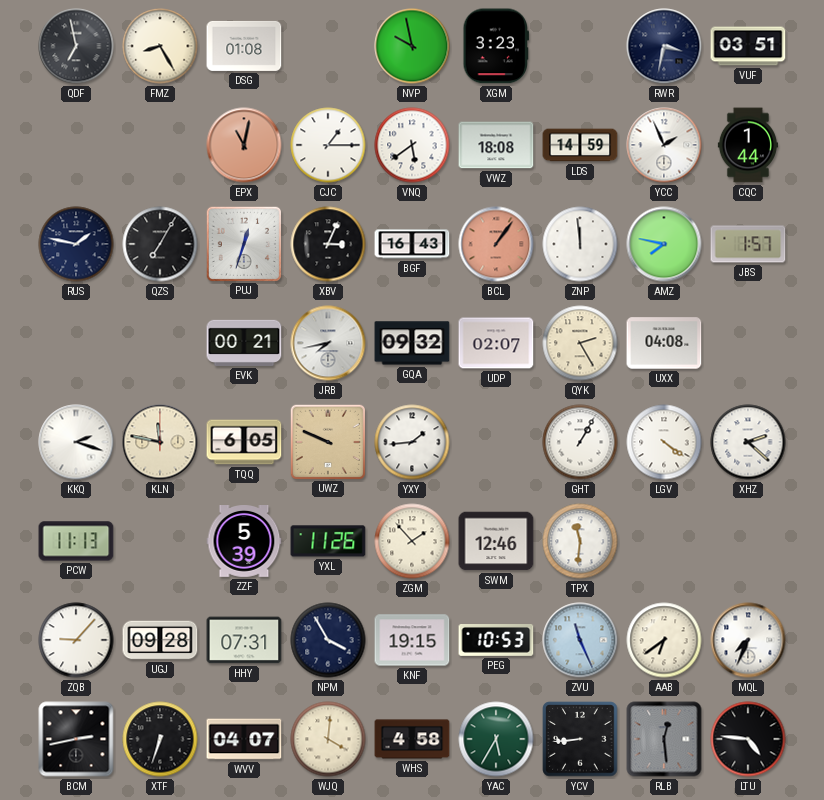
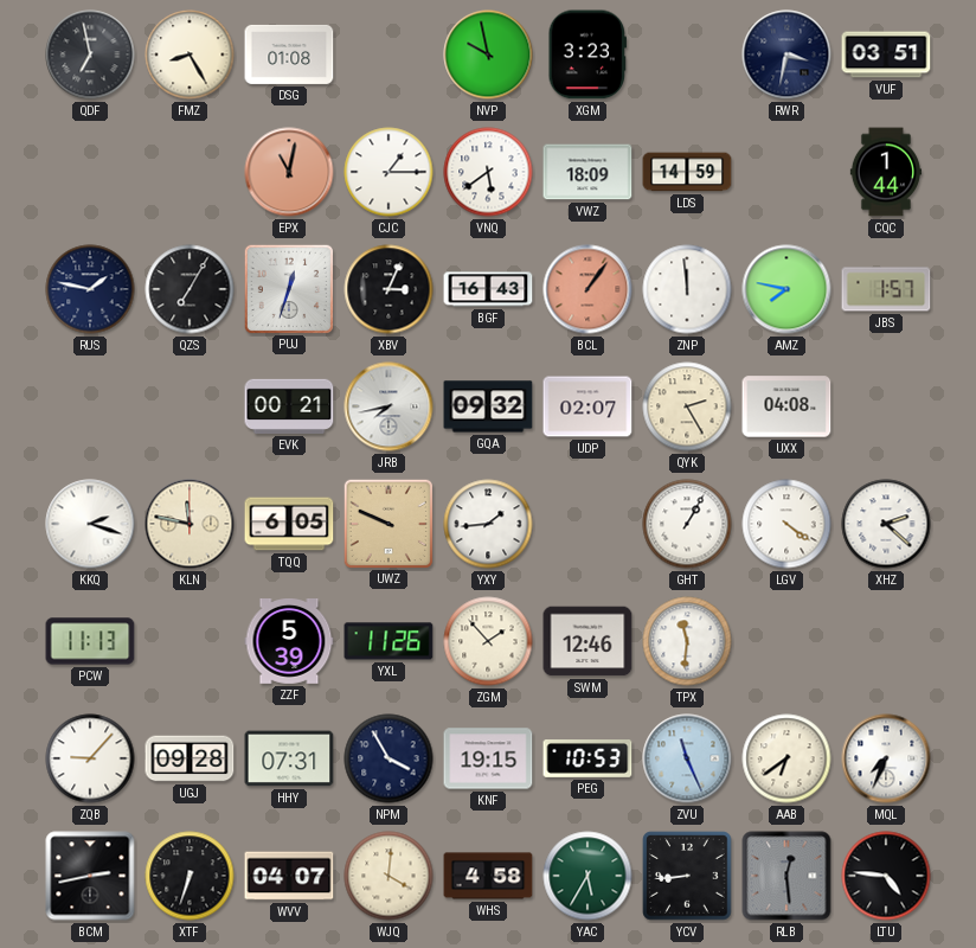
VWZ: 18:08 -> 18:09
YCC: 1:56 -> none
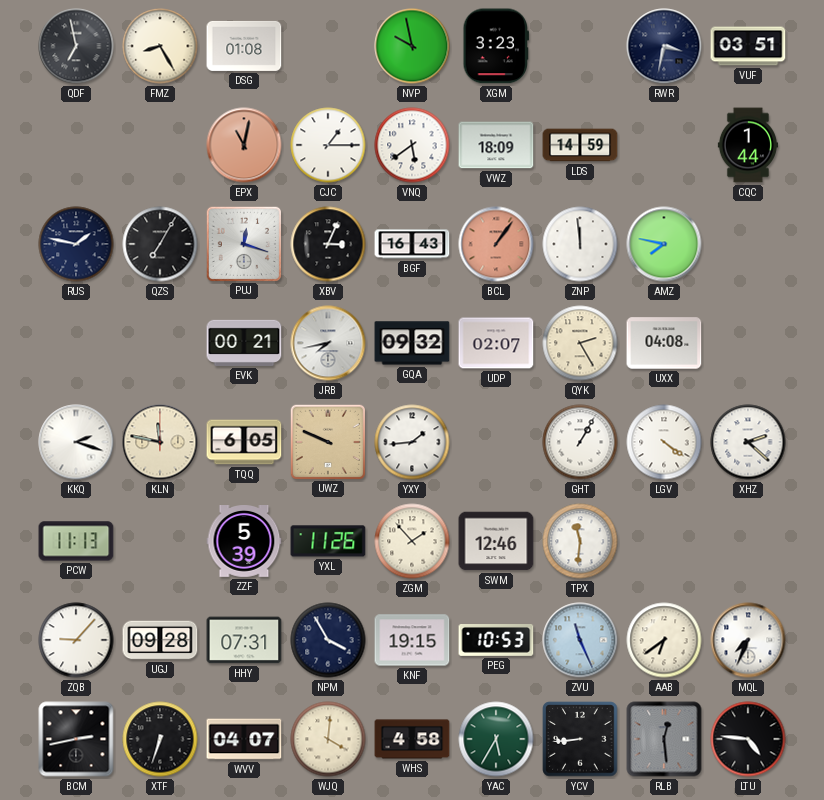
PUJ: 12:33 -> 12:18
JBS: 1:57 -> none
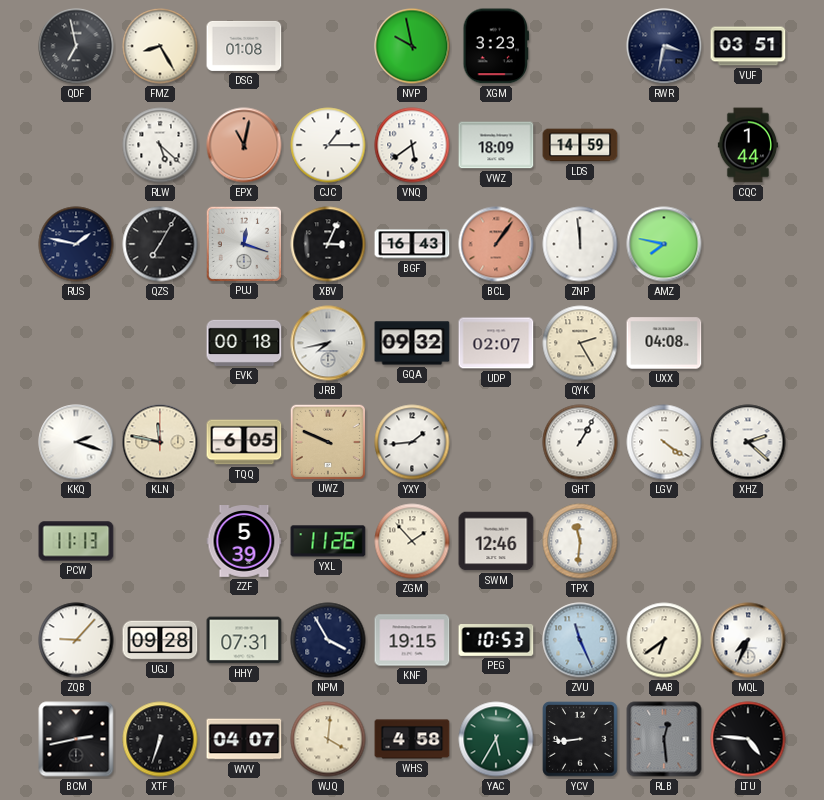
RLW: none -> 5:22
EVK: 00:21 -> 00:18
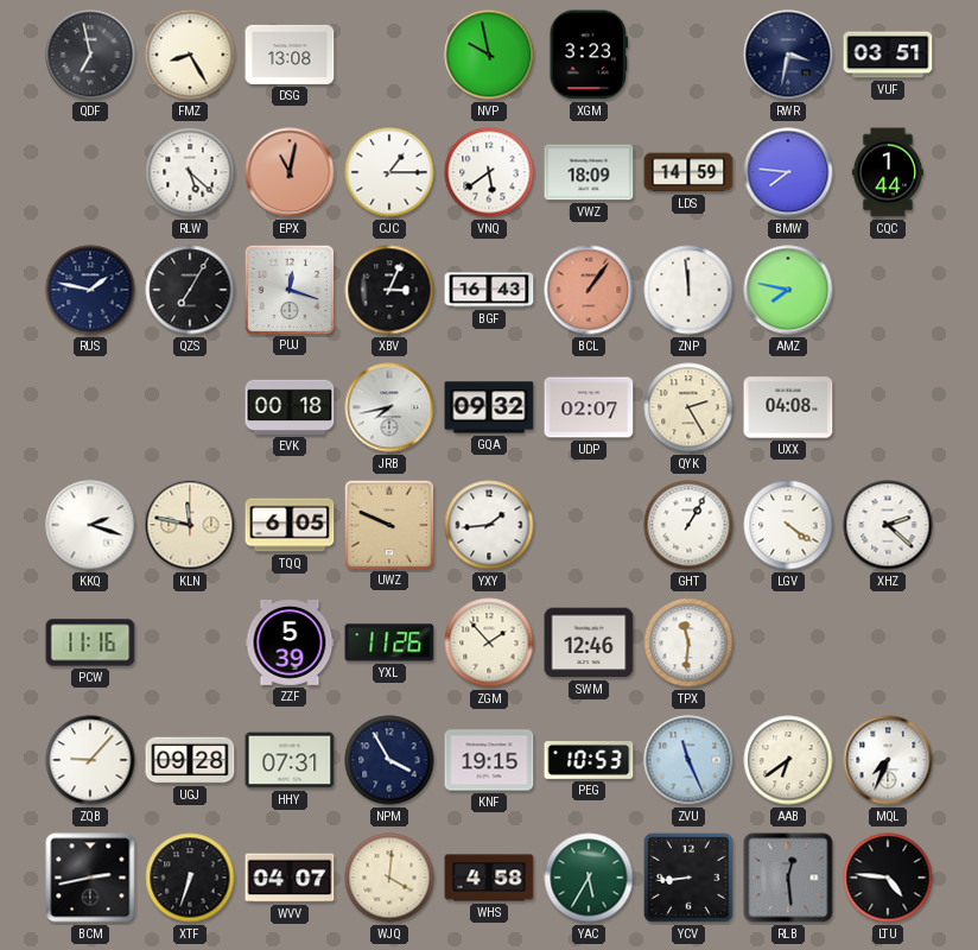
DSG: 01:08 -> 13:08
BMW: none -> 7:46
PCW: 11:13 -> 11:16
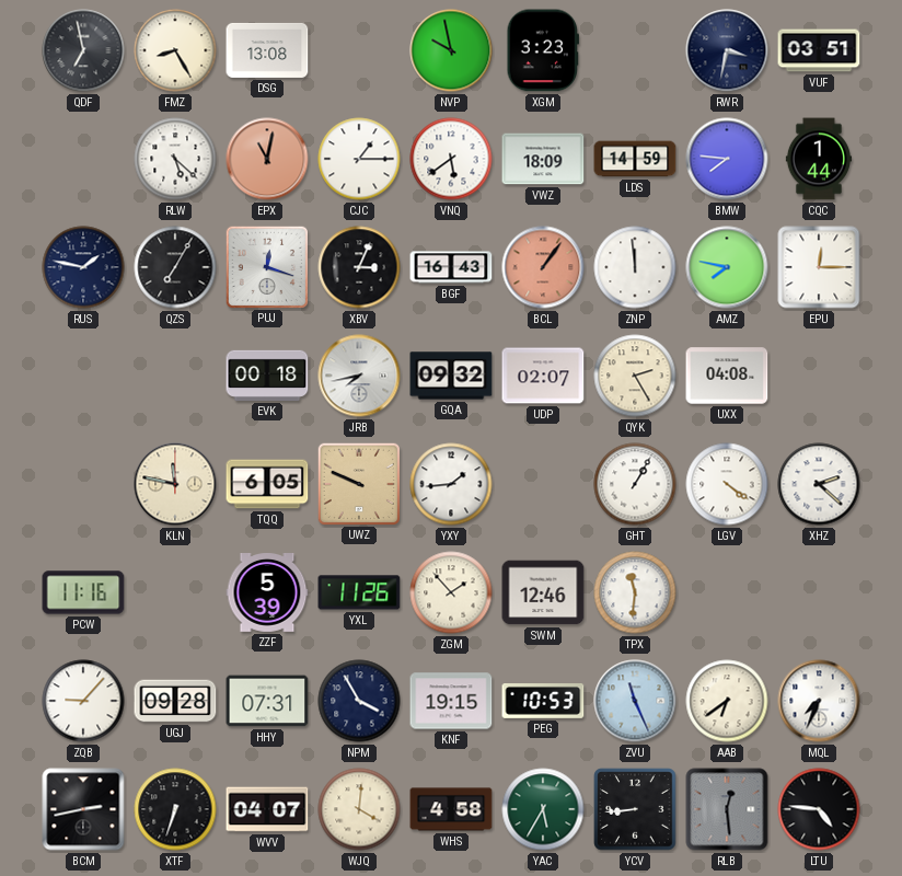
EPU: none -> 12:15
KKQ: 2:18 -> none
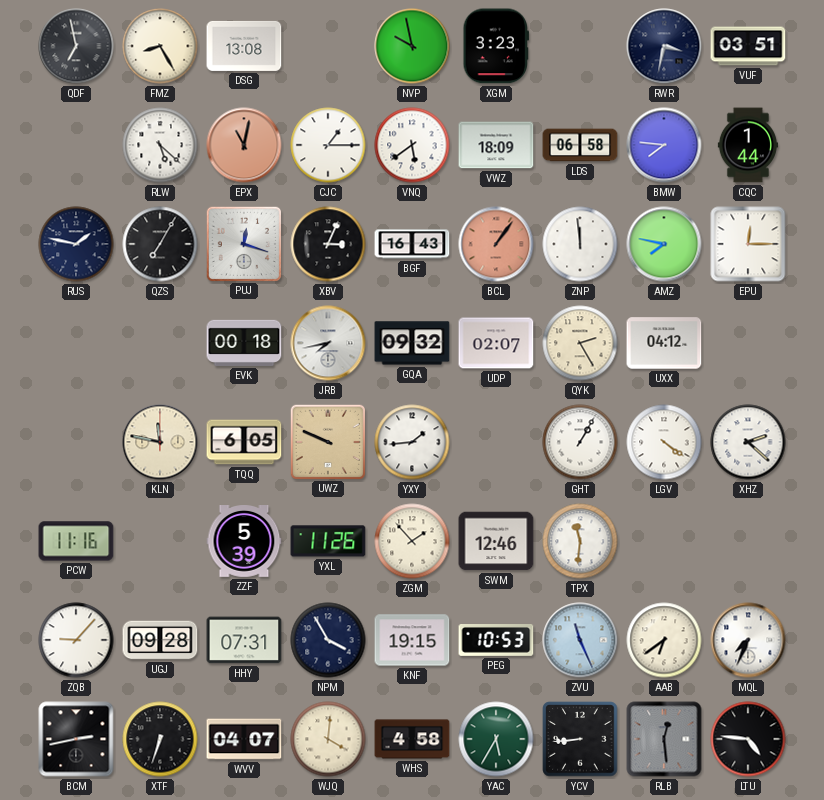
LDS: 14:59 -> 06:58
UXX: 04:08 -> 04:12
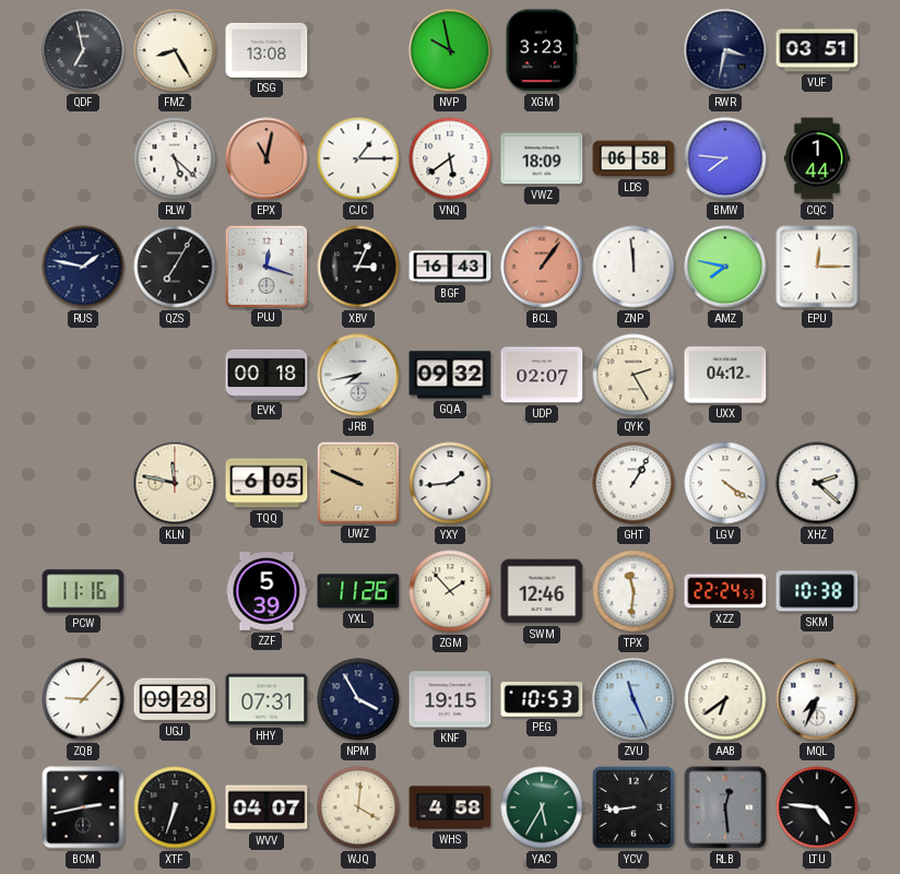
XZZ: none -> 22:24
SKM: none -> 10:38
